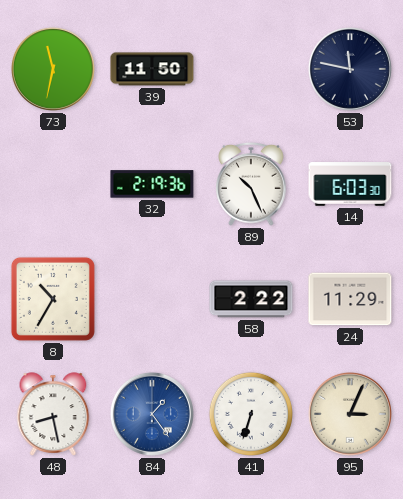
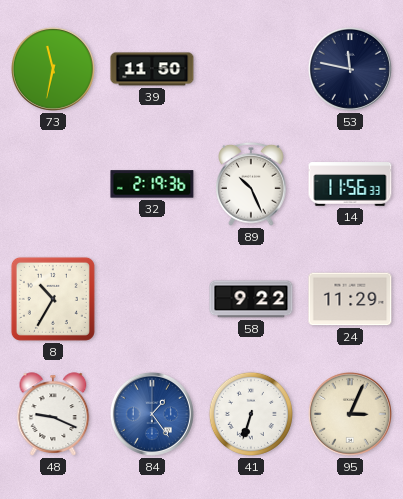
14: 6:03 -> 11:56
58: 2:22 -> 9:22
48: 8:28 -> 9:19
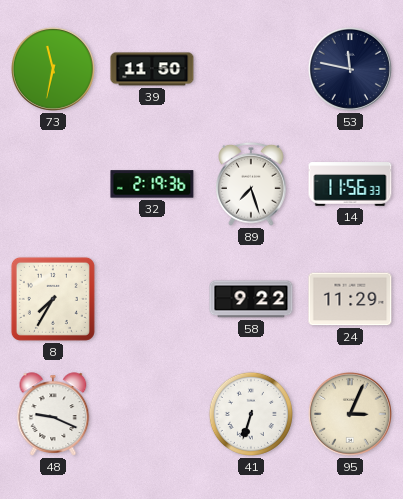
89: 10:26 -> 7:27
8: 10:35 -> 7:35
84: 1:24 -> none
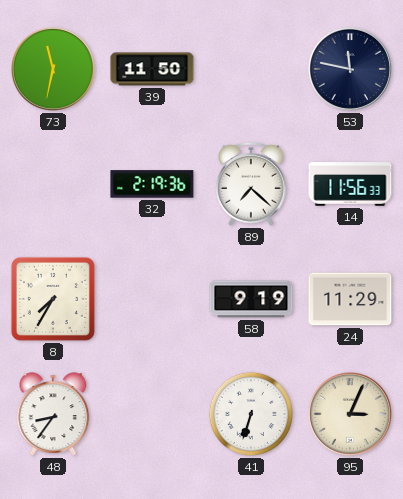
89: 7:27 -> 7:22
58: 9:22 -> 9:19
48: 9:19 -> 8:36
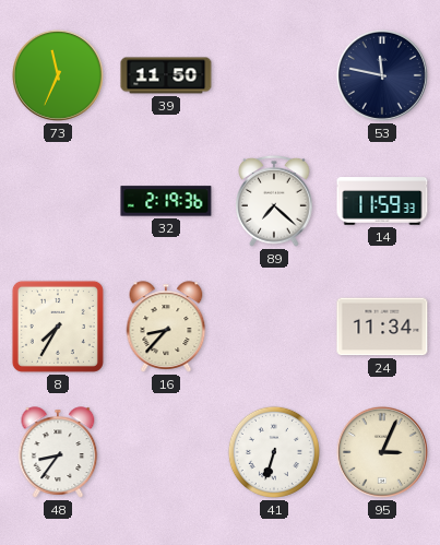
73: 11:32 -> 11:34
14: 11:56 -> 11:59
16: none -> 8:37
58: 9:19 -> none
24: 11:29 -> 11:34
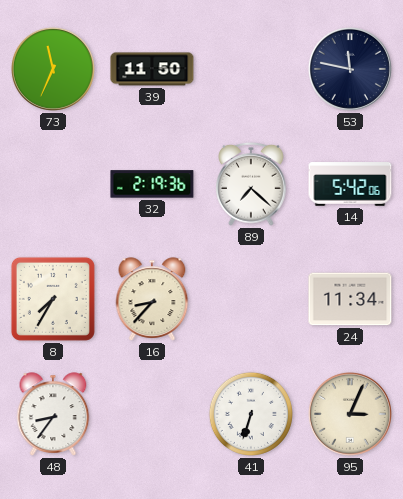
14: 11:59 -> 5:42
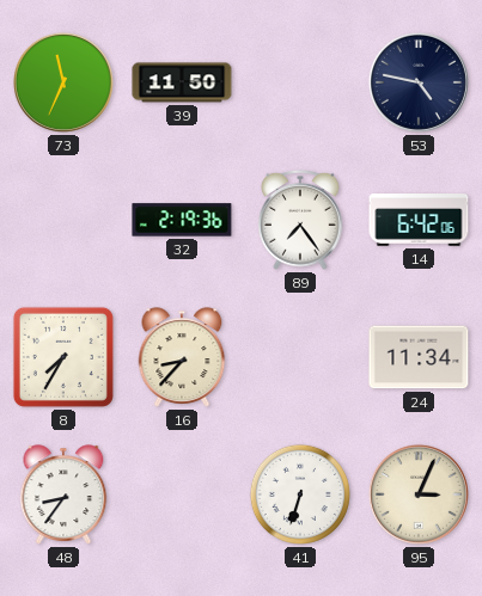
53: 11:47 -> 4:47
89: 7:22 -> 7:24
14: 5:42 -> 6:42
